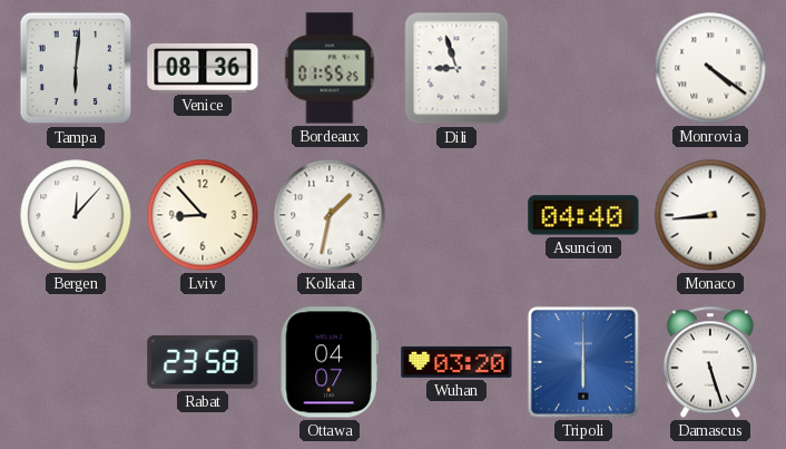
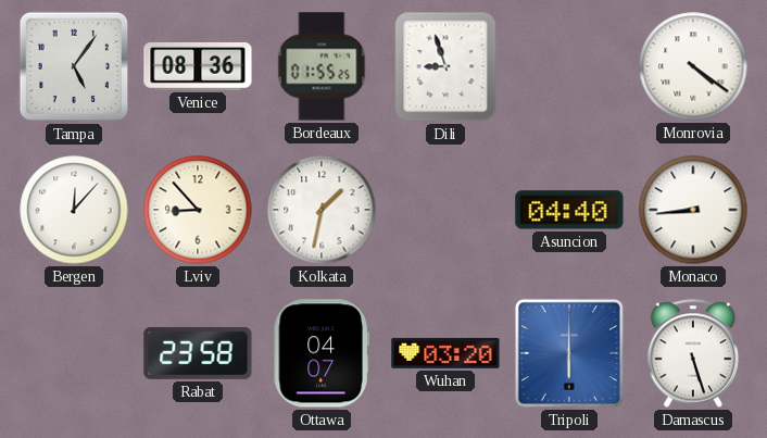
Tampa: 6:01 -> 5:06
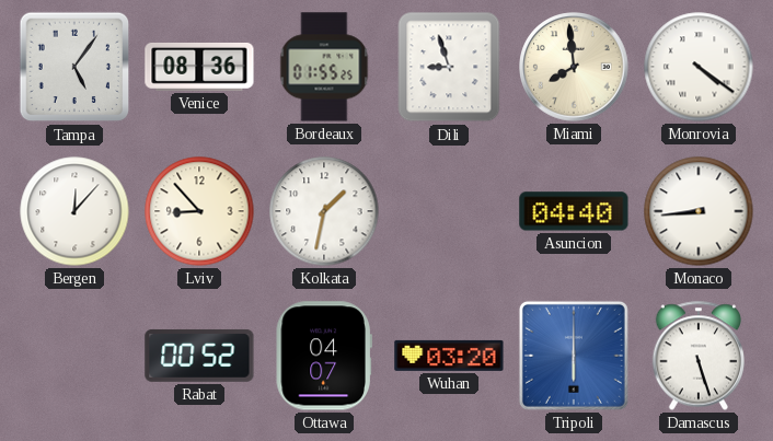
Miami: none -> 7:59
Rabat: 23:58 -> 00:52
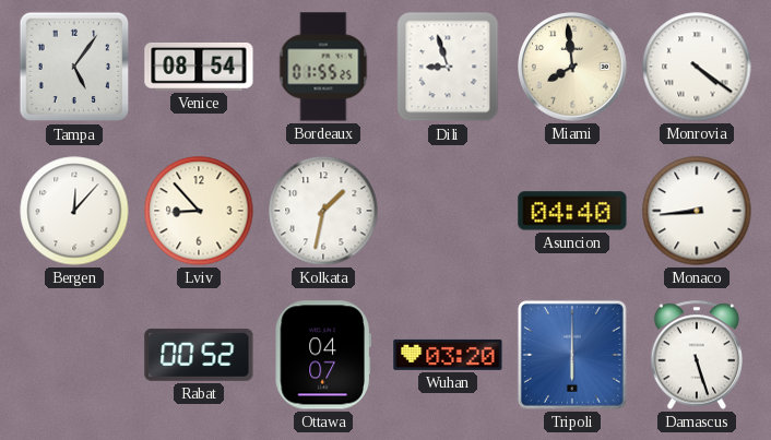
Venice: 08:36 -> 08:54
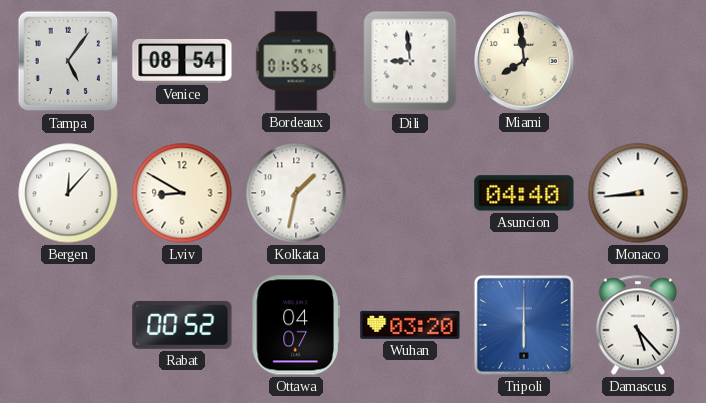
Dili: 8:57 -> 8:59
Monrovia: 4:21 -> none
Lviv: 8:53 -> 8:50
Damascus: 5:27 -> 5:23
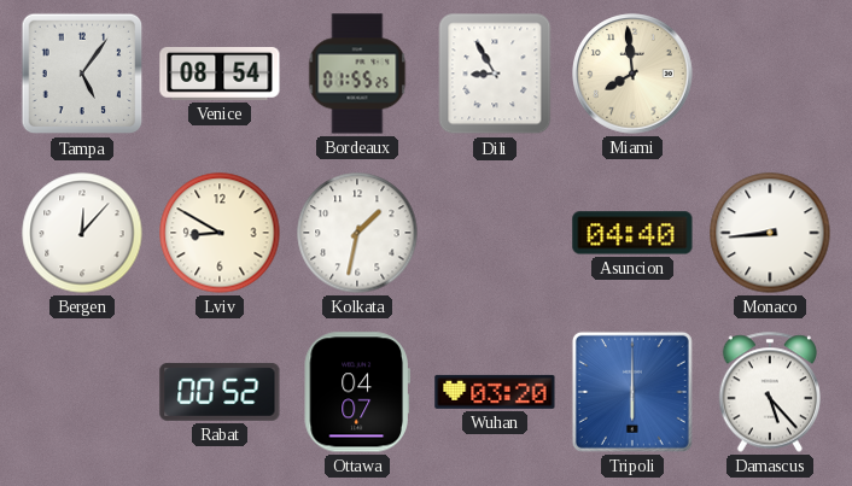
Dili: 8:59 -> 8:55
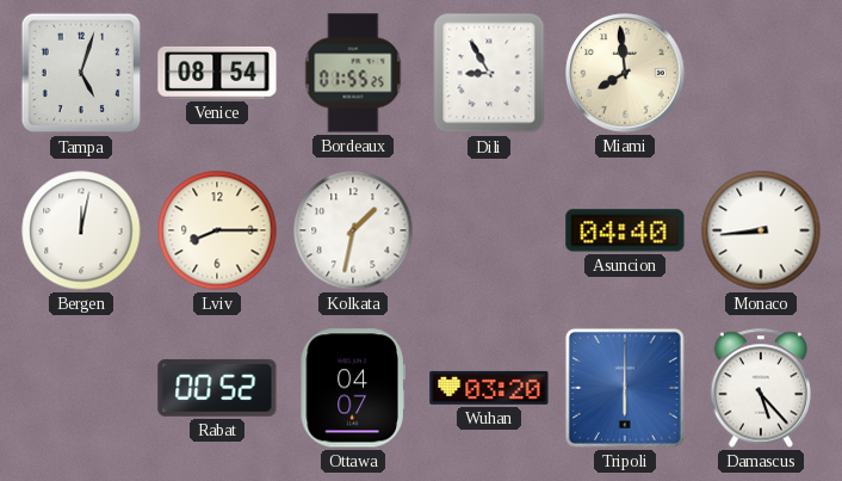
Tampa: 5:06 -> 5:03
Bergen: 12:07 -> 12:02
Lviv: 8:50 -> 8:15
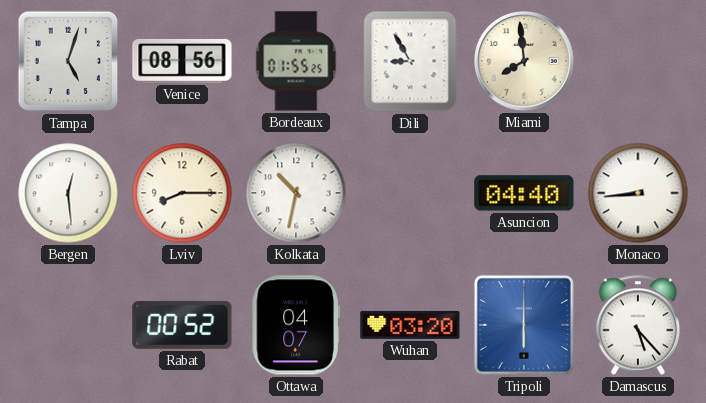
Venice: 08:54 -> 08:56
Bergen: 12:02 -> 12:29
Kolkata: 1:32 -> 10:32
